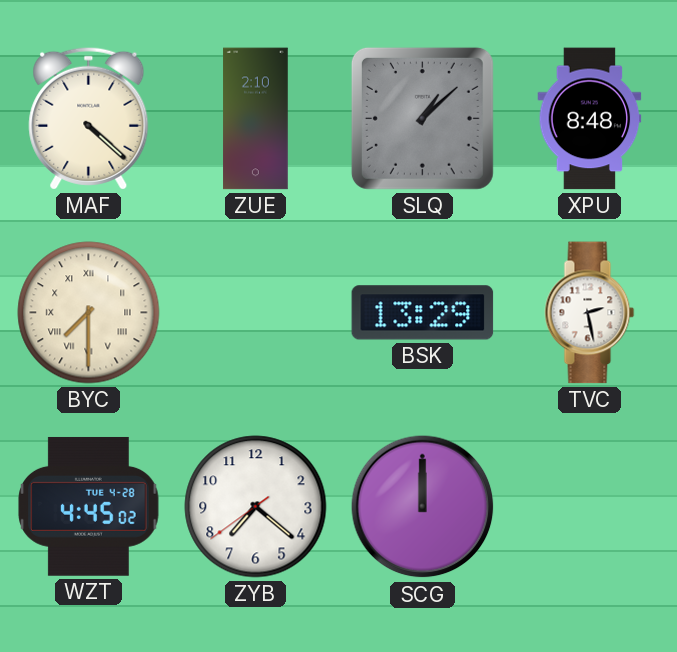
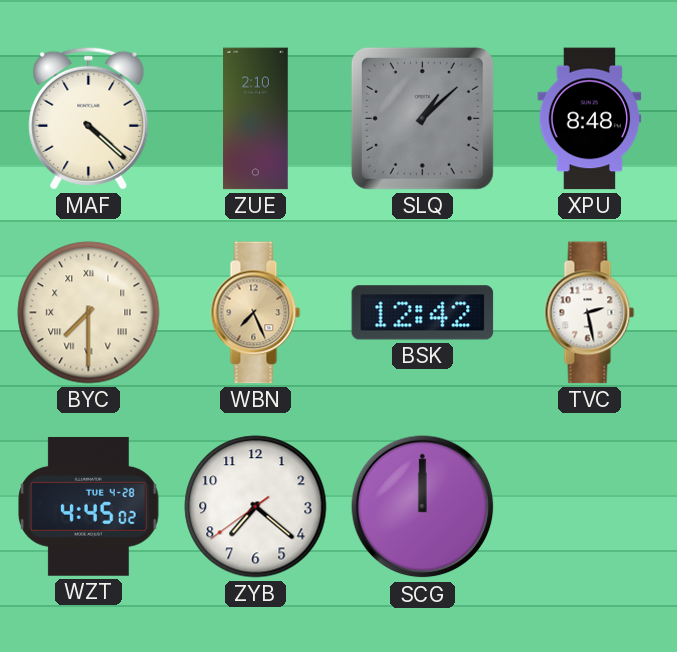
WBN: none -> 7:26
BSK: 13:29 -> 12:42
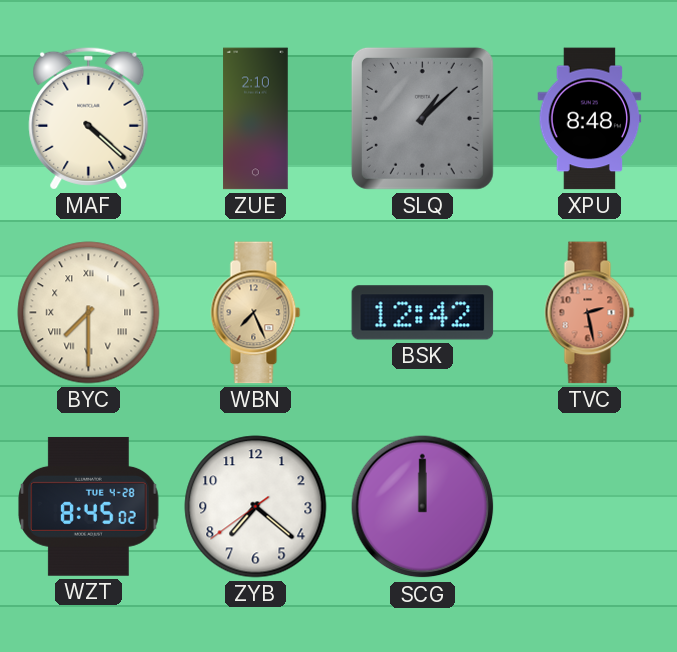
TVC dial: white -> salmon
WZT: 4:45 -> 8:45
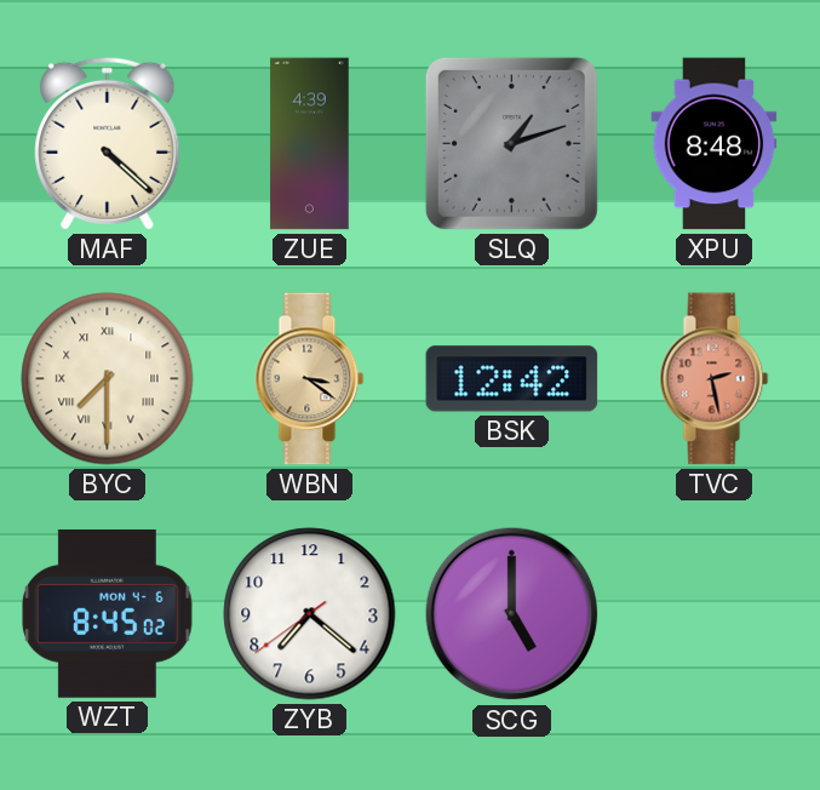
ZUE: 2:10 -> 4:39
SLQ: 1:08 -> 1:12
WBN: 7:26 -> 3:21
WZT date: TUE 4-28 -> MON 4-6
SCG: 12:00 -> 5:00
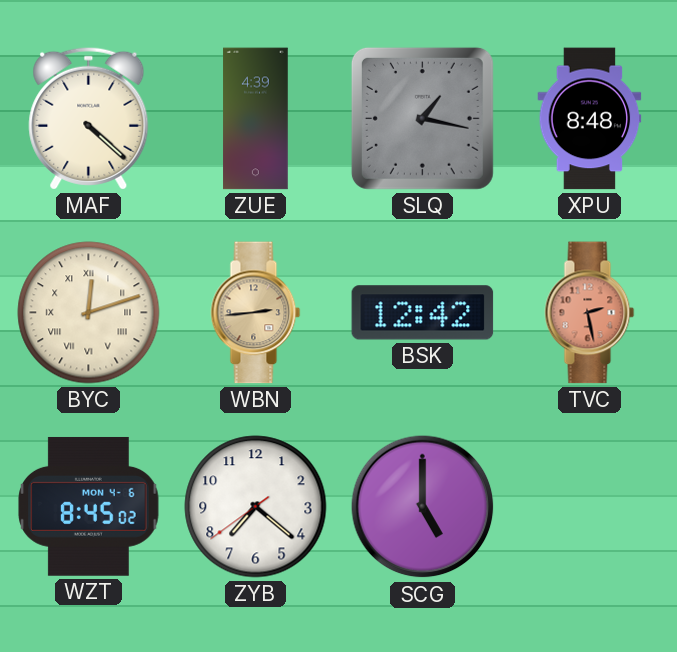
SLQ: 1:12 -> 1:17
BYC: 7:30 -> 12:12
WBN: 3:21 -> 2:44
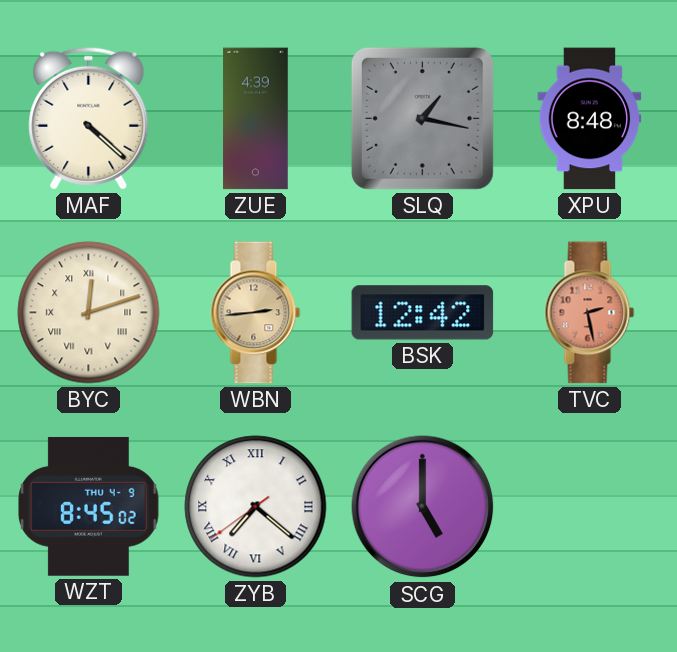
WZT date: MON 4-6 -> THU 4-9
ZYB numerals: Arabic -> Roman
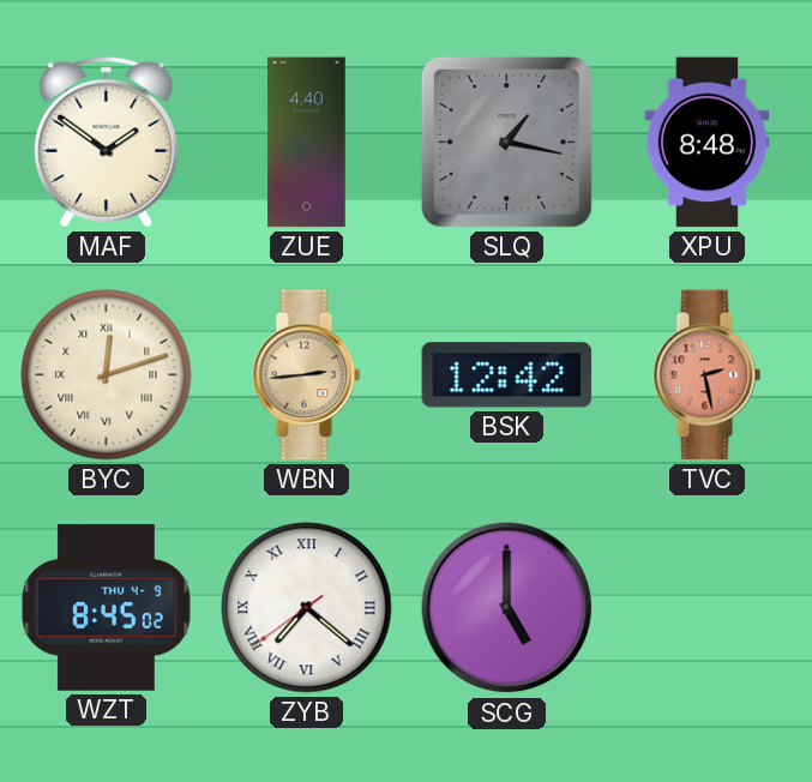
MAF: 4:22 -> 1:51
ZUE: 4:39 -> 4:40
